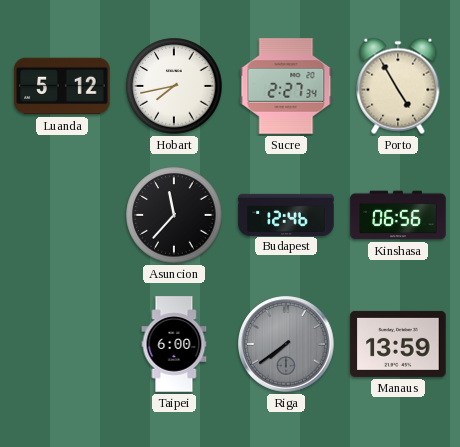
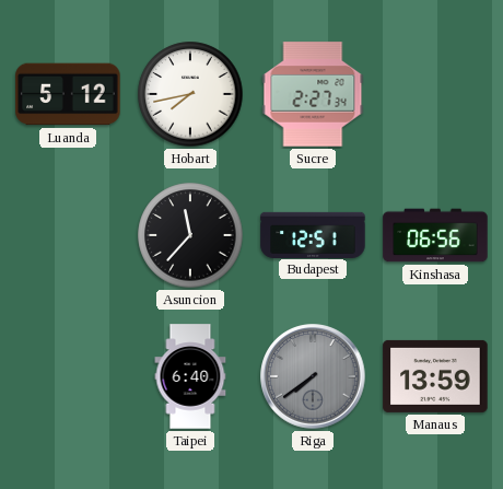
Porto: 4:55 -> none
Budapest: 12:46 -> 12:51
Taipei: 6:00 -> 6:40
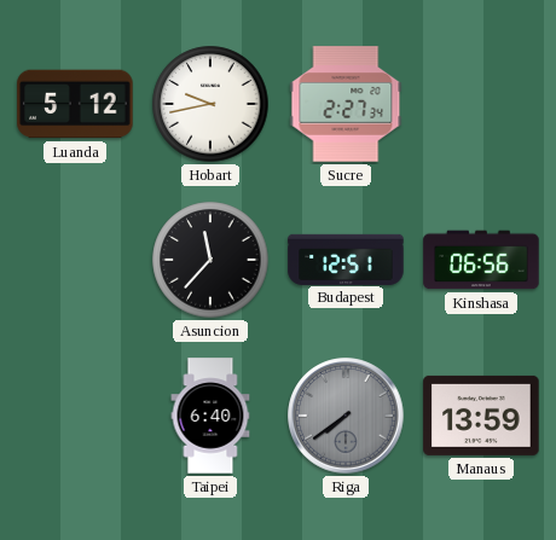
Hobart: 7:43 -> 9:43
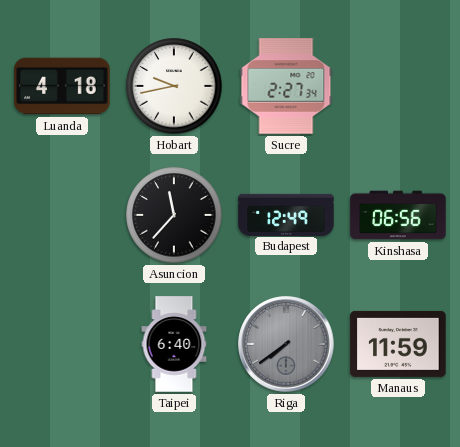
Luanda: 5:12 -> 4:18
Budapest: 12:51 -> 12:49
Manaus: 13:59 -> 11:59
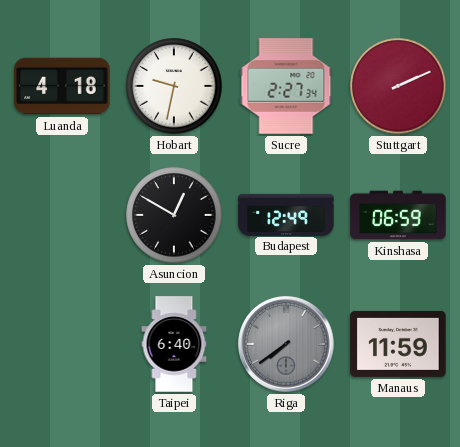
Hobart: 9:43 -> 9:32
Stuttgart: none -> 2:11
Asuncion: 11:37 -> 12:50
Kinshasa: 06:56 -> 06:59
